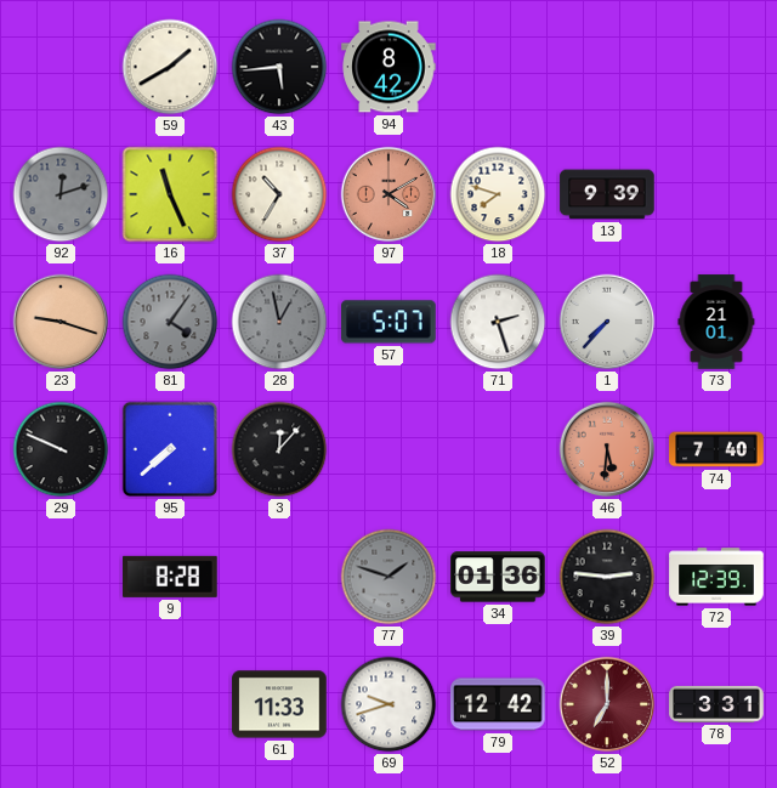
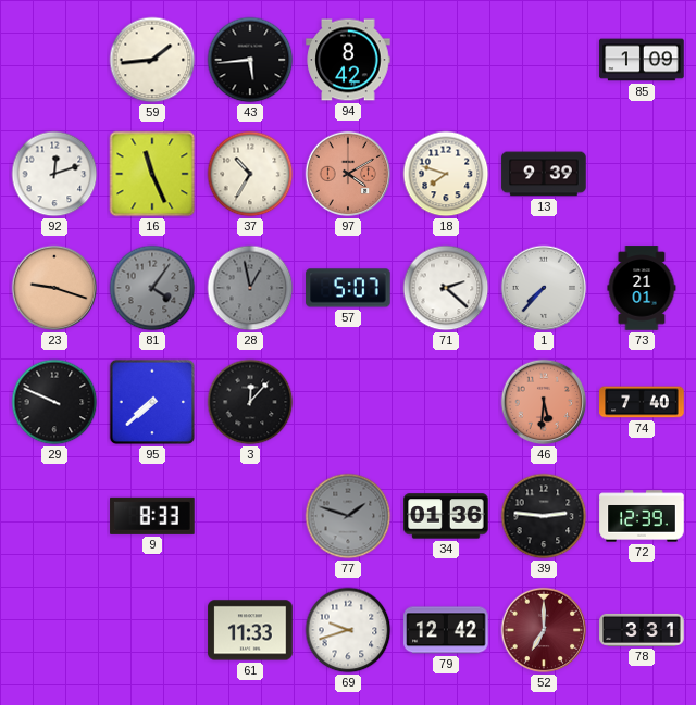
59: 1:40 -> 1:44
85: none -> 1:09
92 dial: grey -> white
71: 2:27 -> 2:22
9: 8:28 -> 8:33
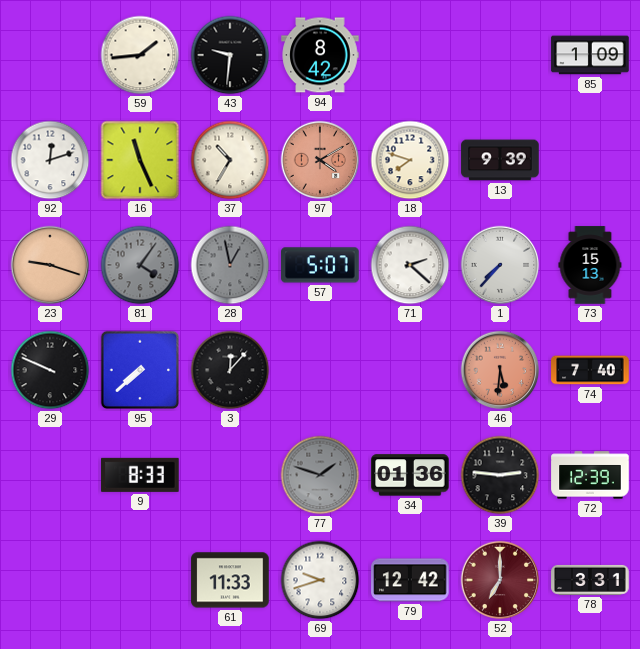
43: 5:44 -> 9:31
73: 21:01 -> 15:13
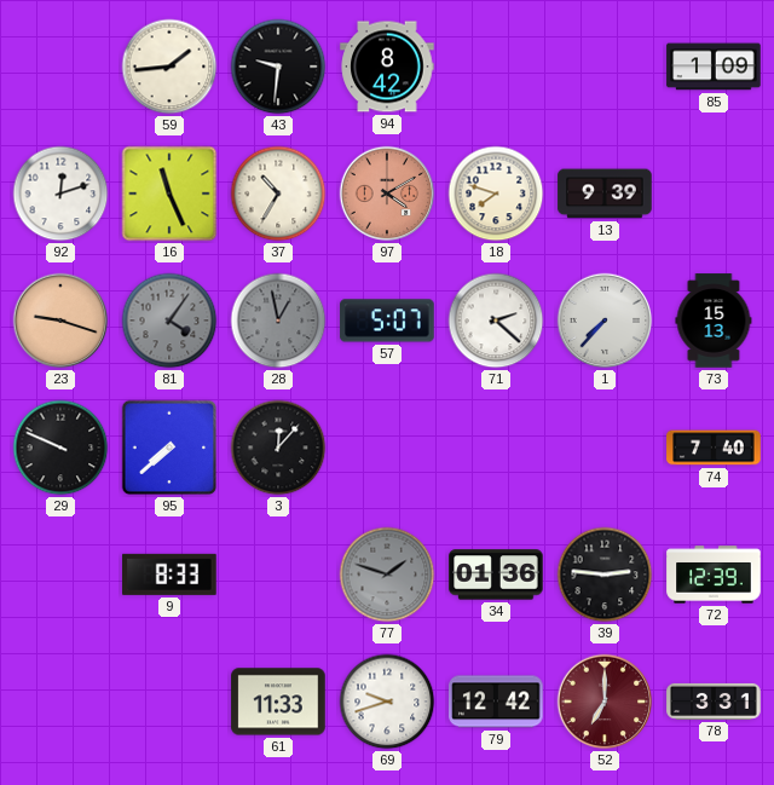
46: 5:31 -> none
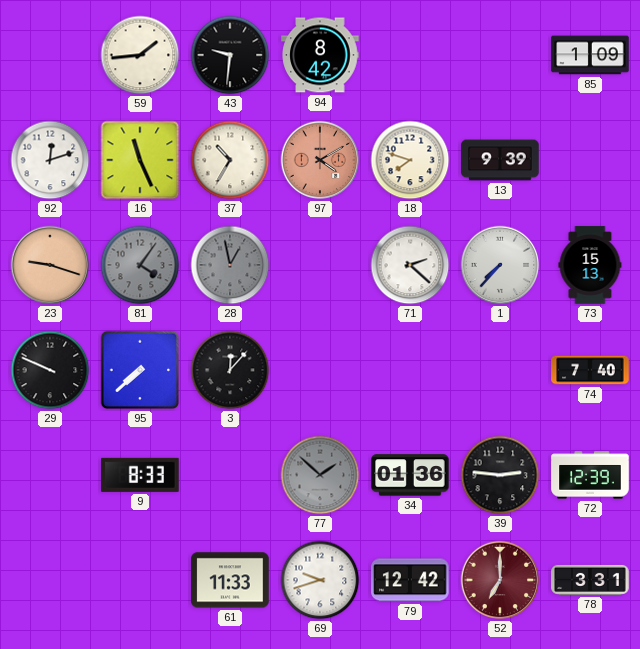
57: 5:07 -> none
77: 1:48 -> 1:52
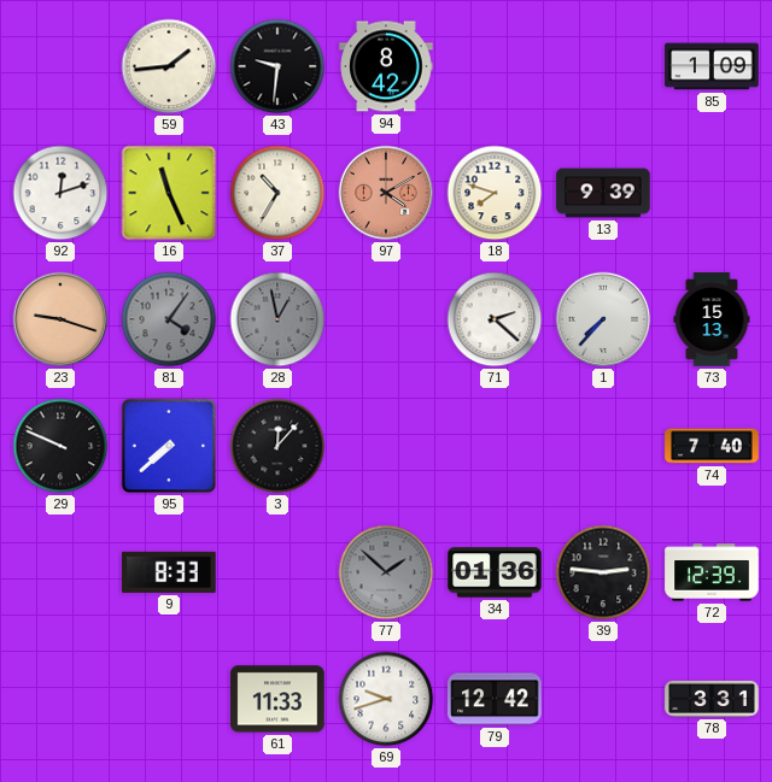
52: 7:00 -> none
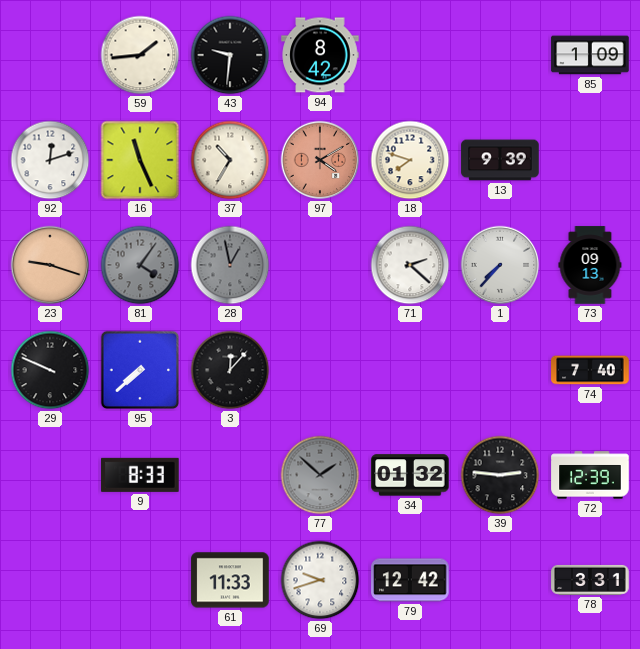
73: 15:13 -> 09:13
34: 01:36 -> 01:32
